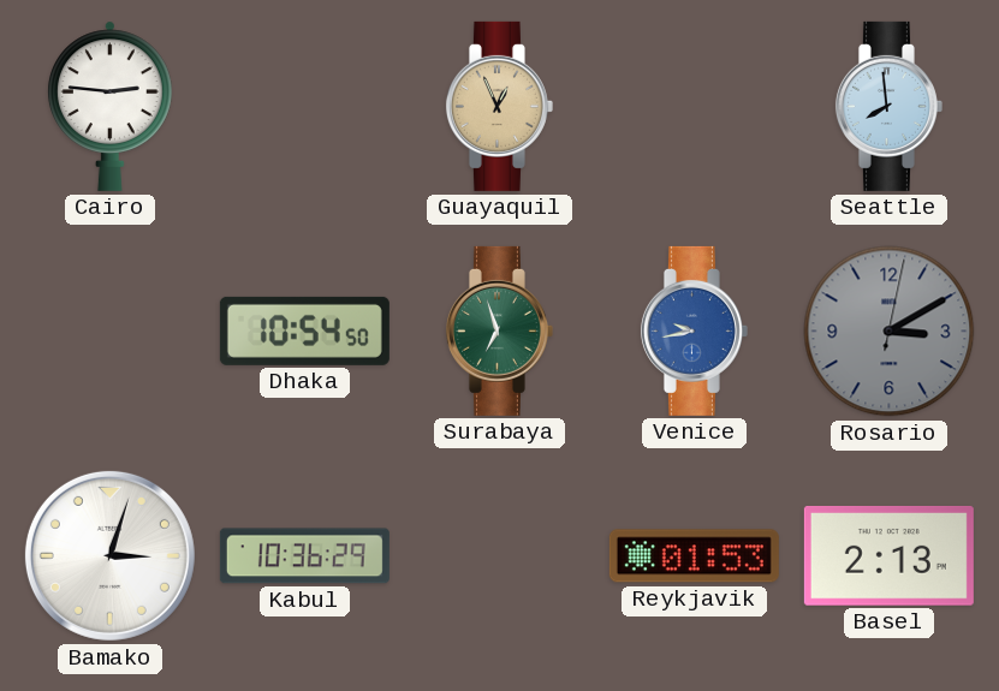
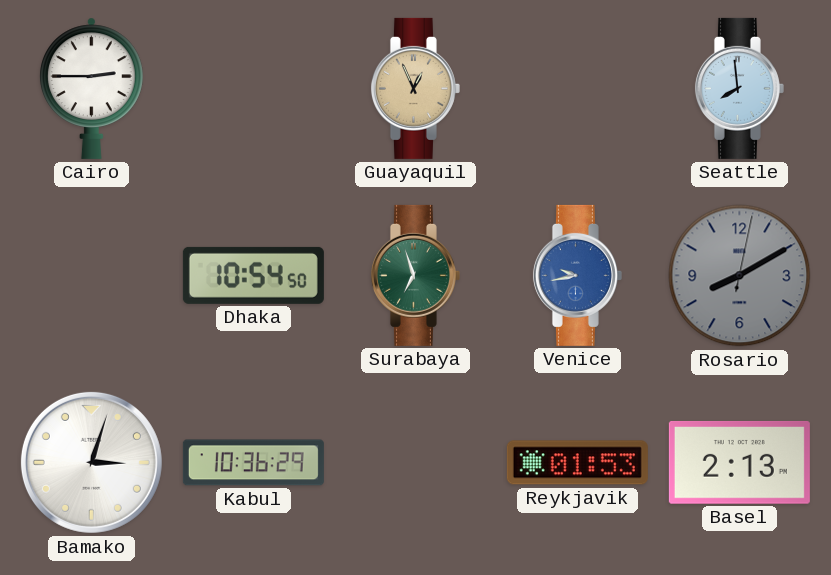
Cairo: 2:46 -> 2:45
Rosario: 3:10 -> 8:10
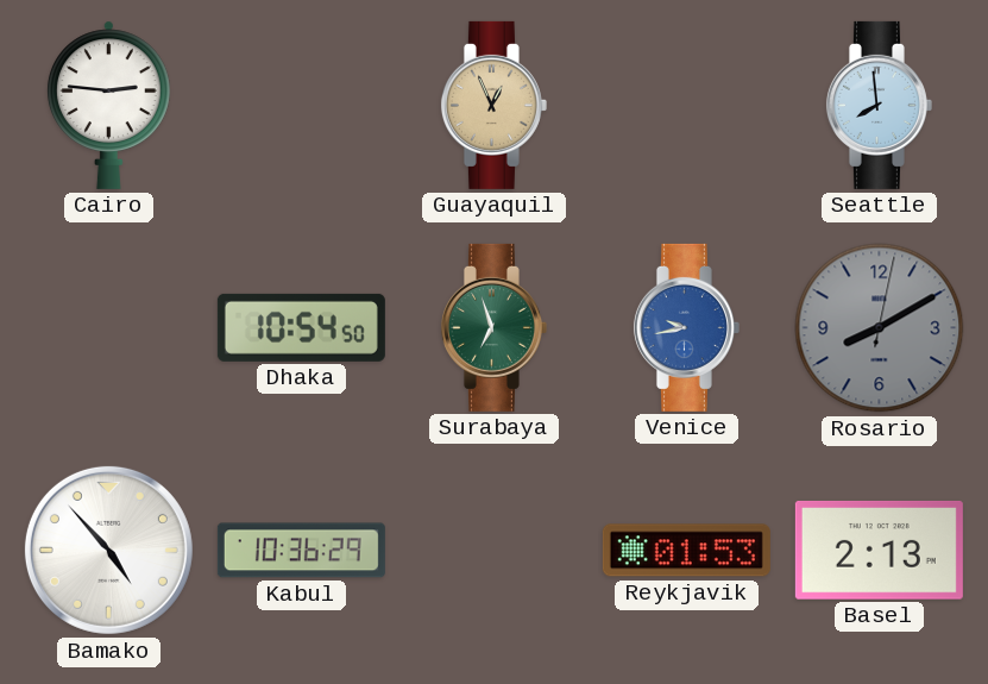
Cairo: 2:45 -> 2:46
Bamako: 3:03 -> 4:53
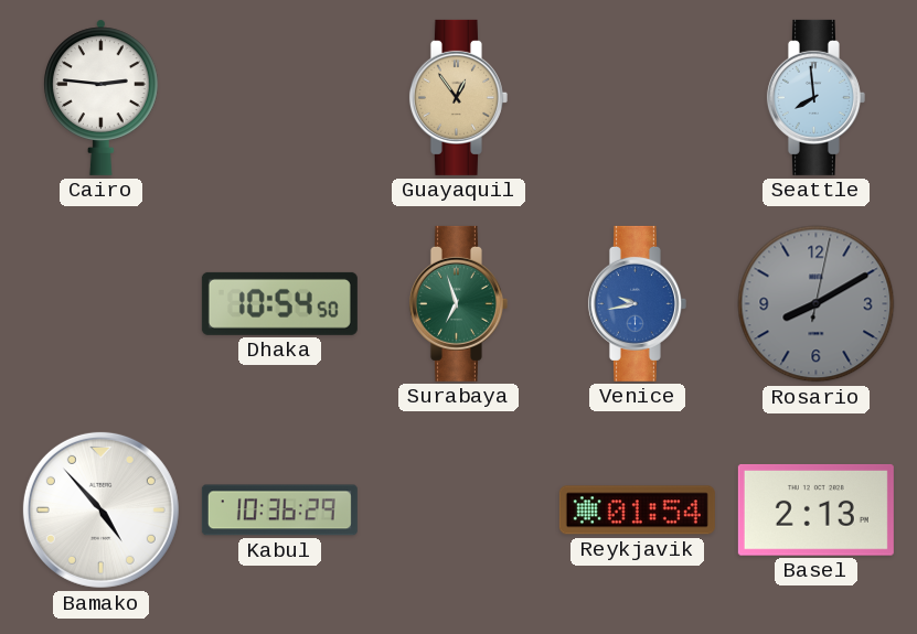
Guayaquil: 12:56 -> 12:54
Reykjavik: 01:53 -> 01:54
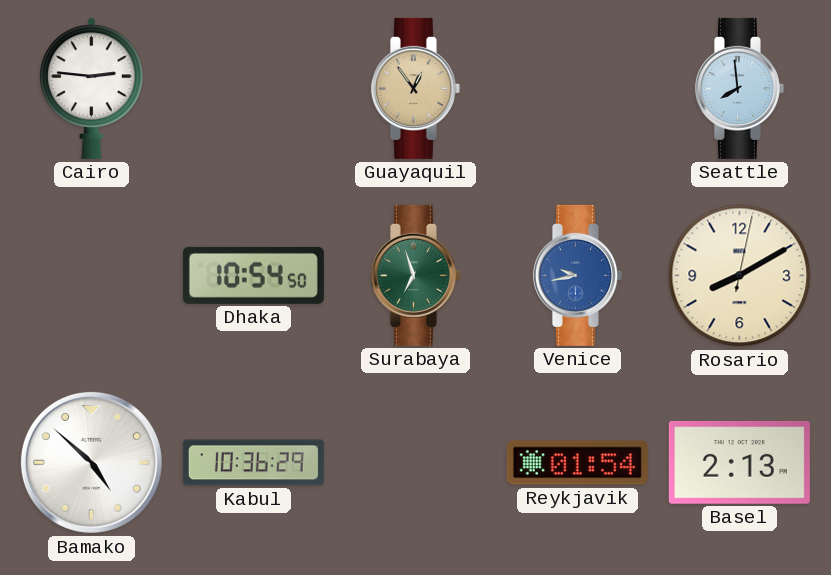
Rosario dial: grey -> cream
Bamako: 4:53 -> 4:52
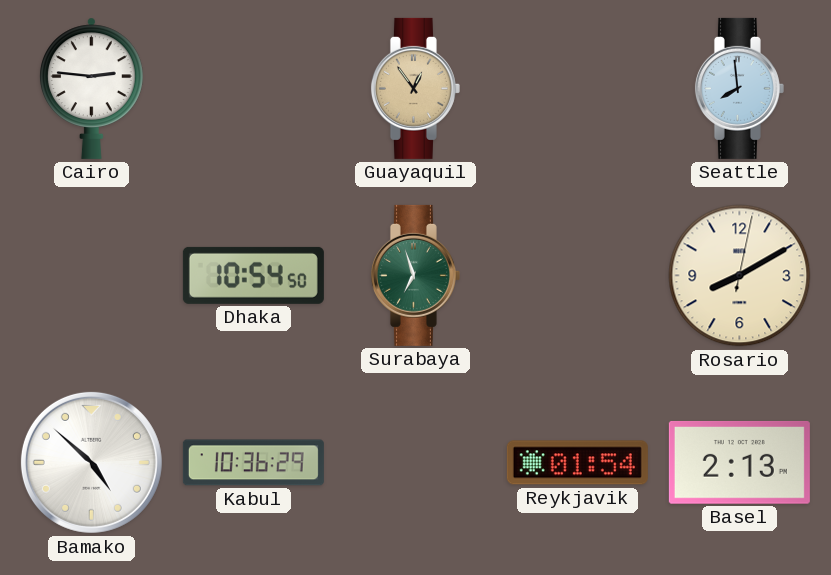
Venice: 9:43 -> none
